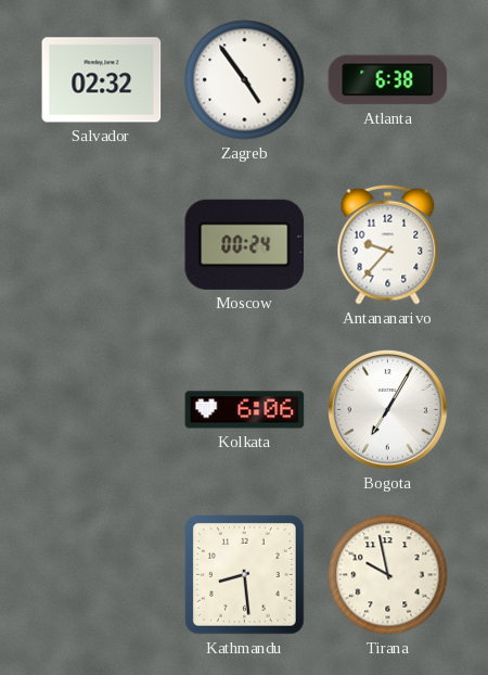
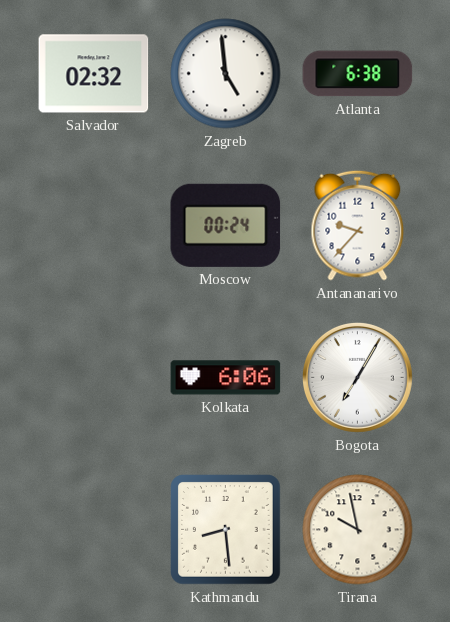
Zagreb: 4:54 -> 4:59
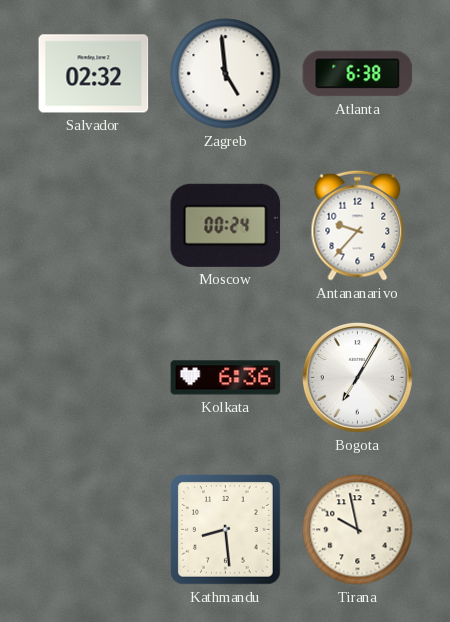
Kolkata: 6:06 -> 6:36
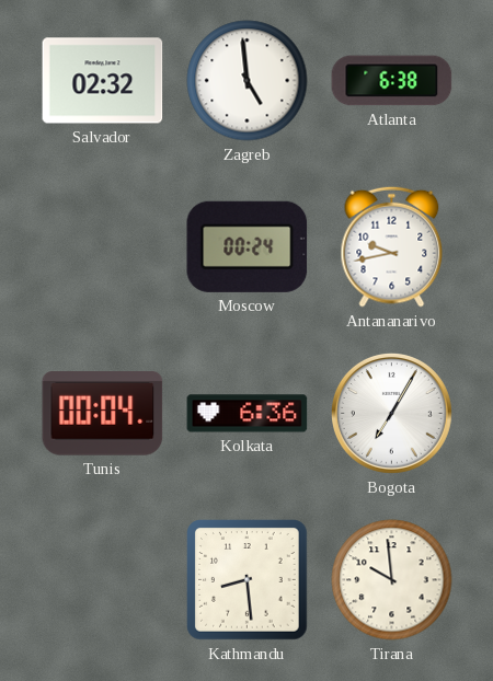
Antananarivo: 9:37 -> 9:43
Tunis: none -> 00:04
Tirana: 9:58 -> 9:59
